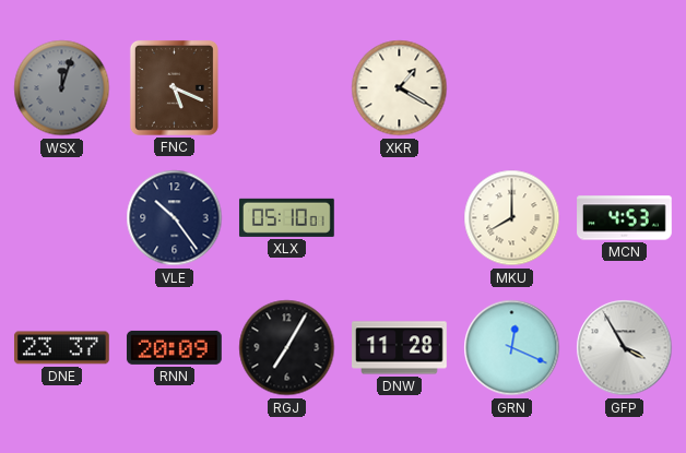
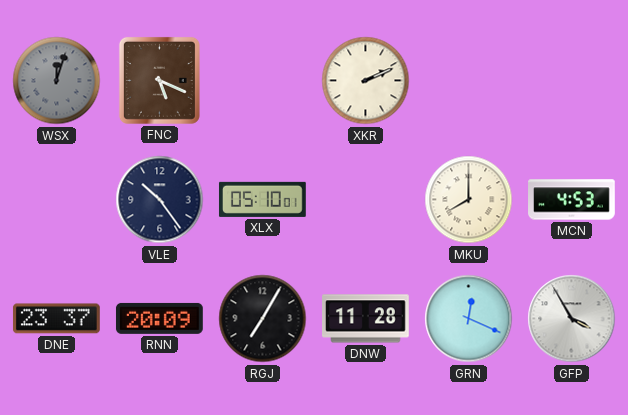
XKR: 1:20 -> 2:11
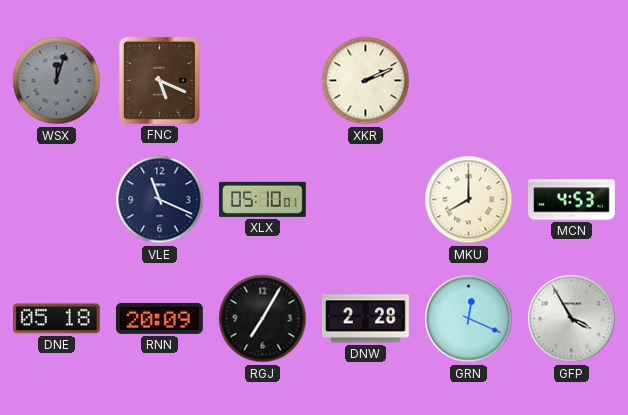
VLE: 10:24 -> 11:19
DNE: 23:37 -> 05:18
DNW: 11:28 -> 2:28
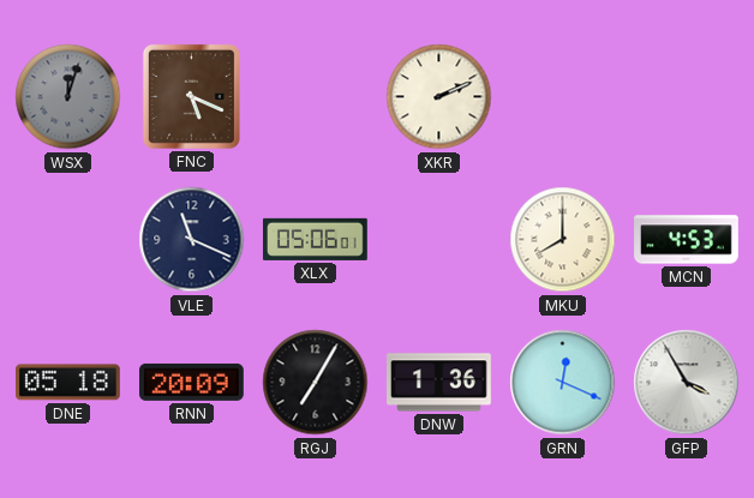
XLX: 05:10 -> 05:06
DNW: 2:28 -> 1:36
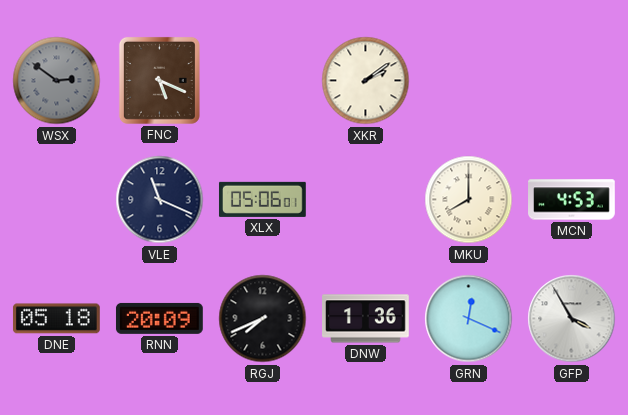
WSX: 12:03 -> 2:51
XKR: 2:11 -> 2:09
RGJ: 7:05 -> 7:41
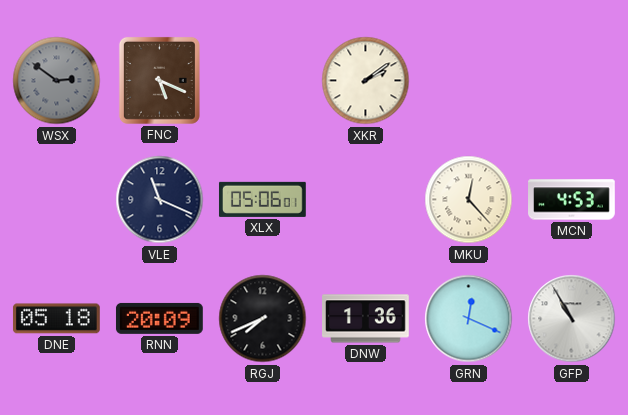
MKU: 8:00 -> 12:23
GFP: 3:55 -> 10:55
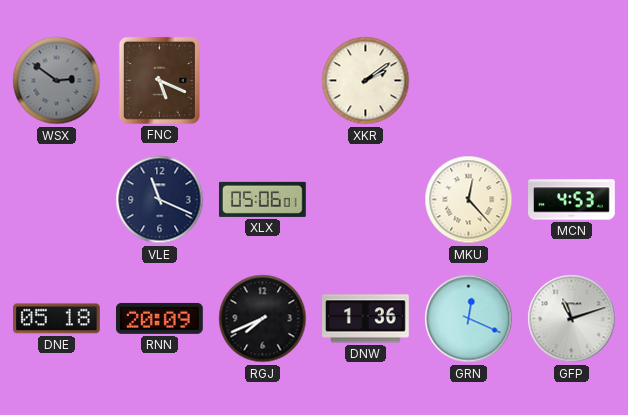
GFP: 10:55 -> 11:12
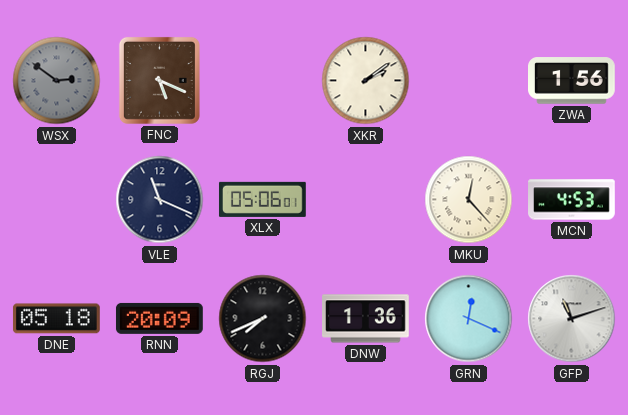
ZWA: none -> 1:56
